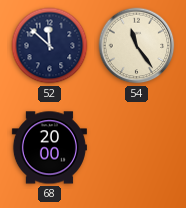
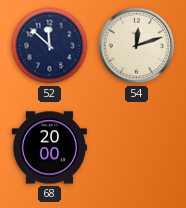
54: 11:24 -> 12:12
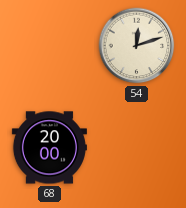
52: 11:52 -> none
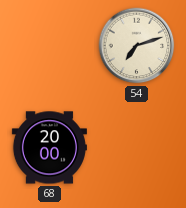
54: 12:12 -> 7:12
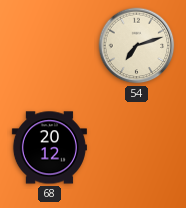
68: 20:00 -> 20:12
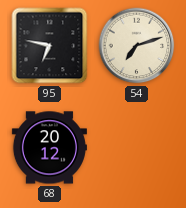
95: none -> 6:47
